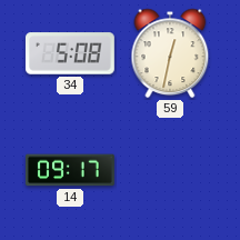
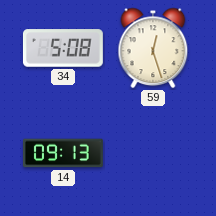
59: 12:32 -> 12:27
14: 09:17 -> 09:13
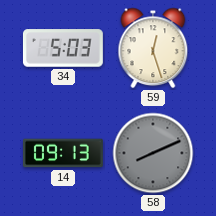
34: 5:08 -> 5:03
58: none -> 8:11
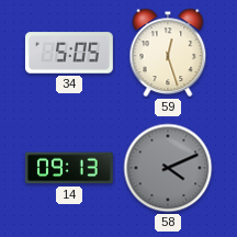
34: 5:03 -> 5:05
58: 8:11 -> 4:11
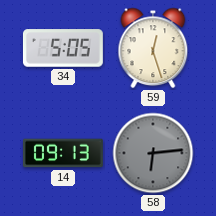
58: 4:11 -> 6:14
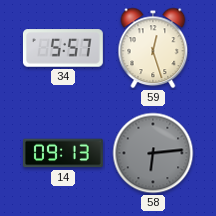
34: 5:05 -> 5:57
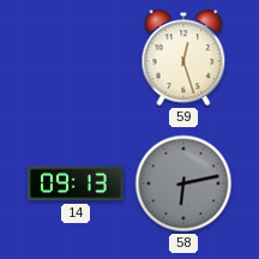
34: 5:57 -> none
58: 6:14 -> 6:13
